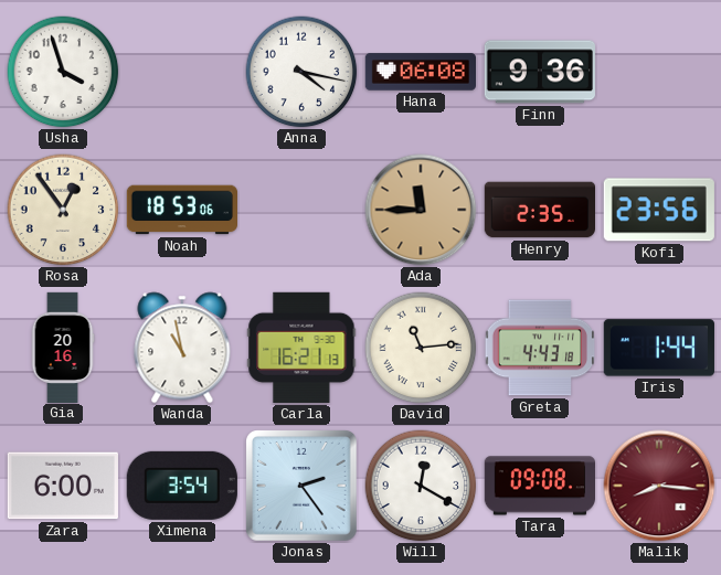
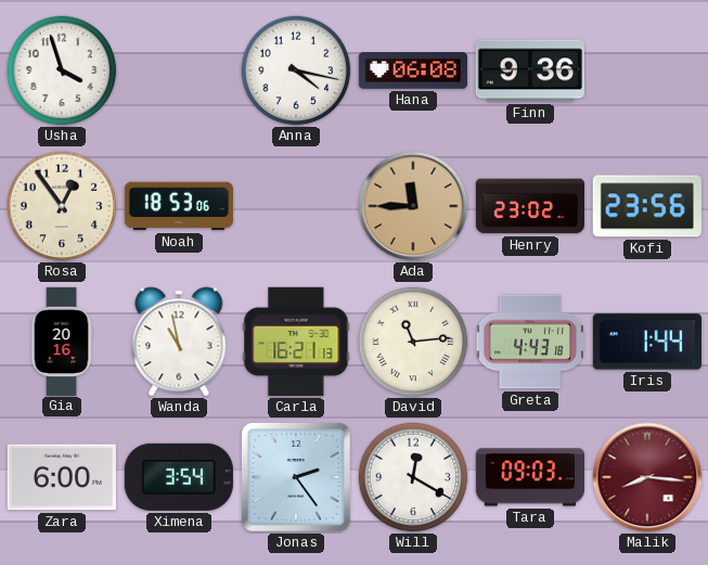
Henry: 2:35 -> 23:02
Tara: 09:08 -> 09:03
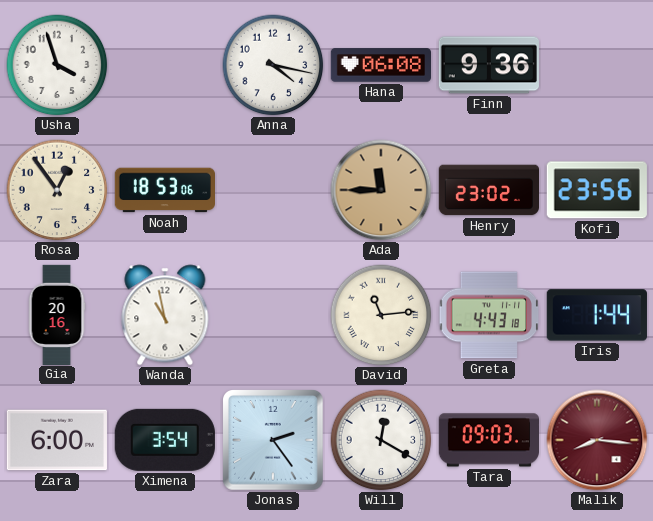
Carla: 16:21 -> none
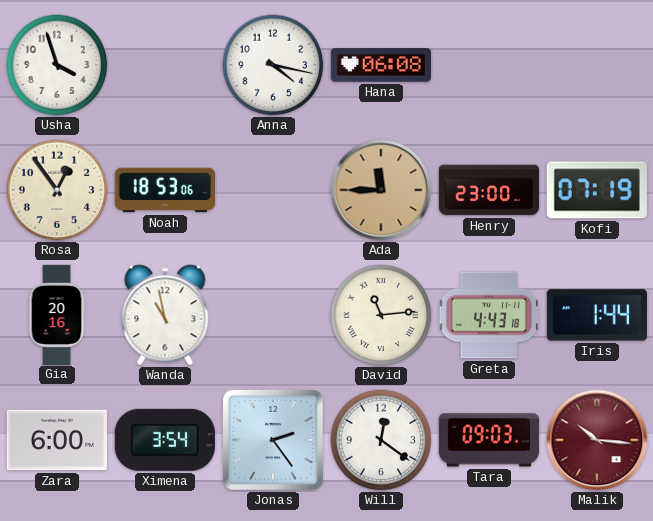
Finn: 9:36 -> none
Henry: 23:02 -> 23:00
Kofi: 23:56 -> 07:19
Will: 12:20 -> 12:21
Malik: 8:16 -> 10:16
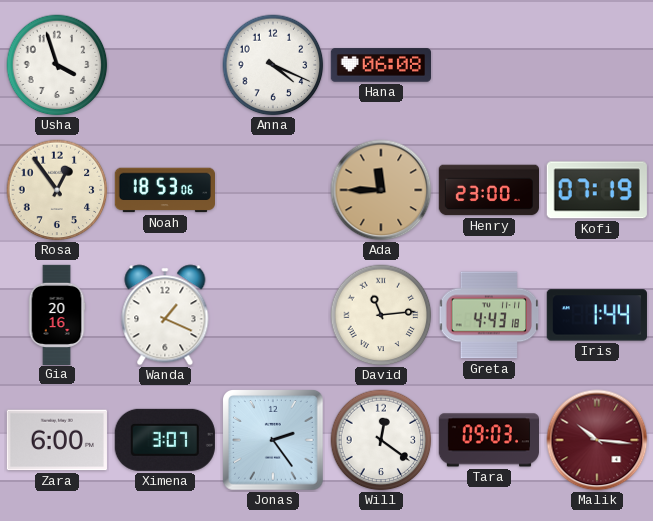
Anna: 4:17 -> 4:19
Wanda: 10:58 -> 1:19
Ximena: 3:54 -> 3:07
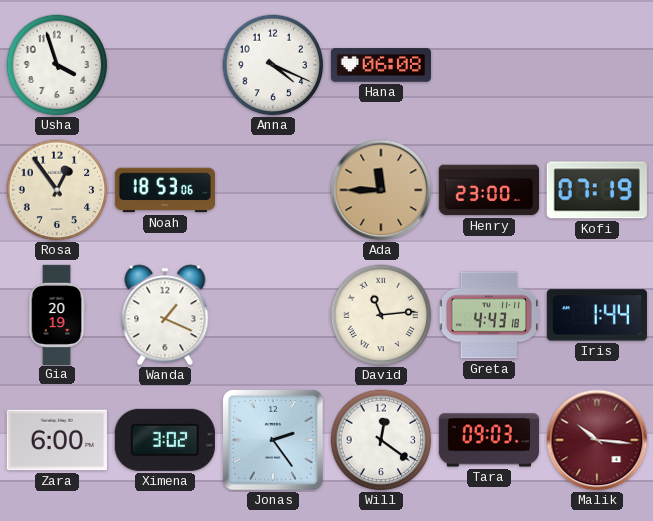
Gia: 20:16 -> 20:19
Ximena: 3:07 -> 3:02
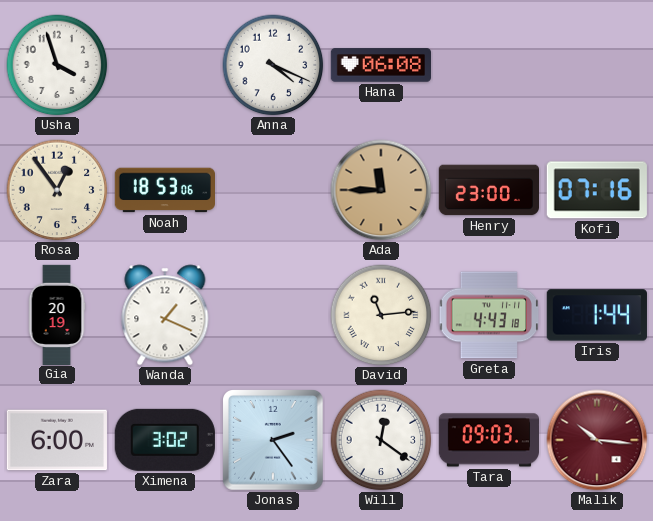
Kofi: 07:19 -> 07:16
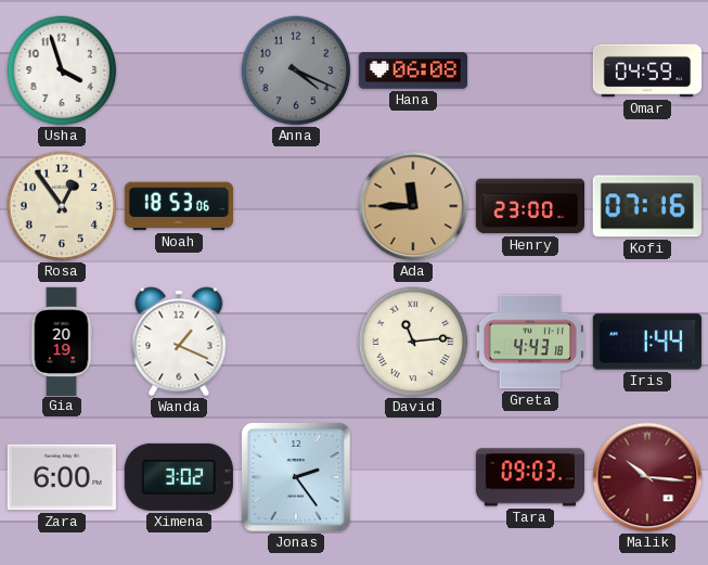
Anna dial: white -> grey
Omar: none -> 04:59
Will: 12:21 -> none
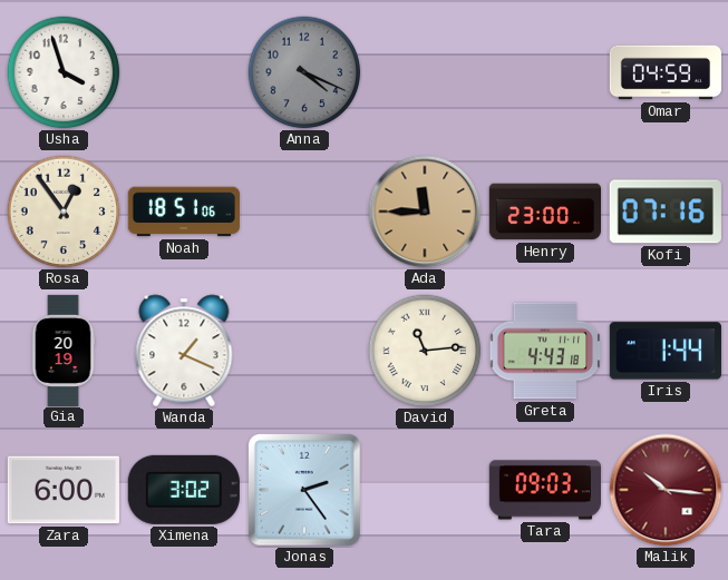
Hana: 06:08 -> none
Noah: 18:53 -> 18:51
